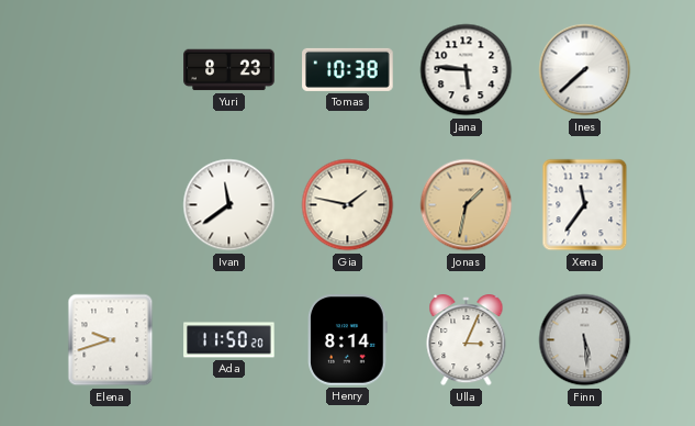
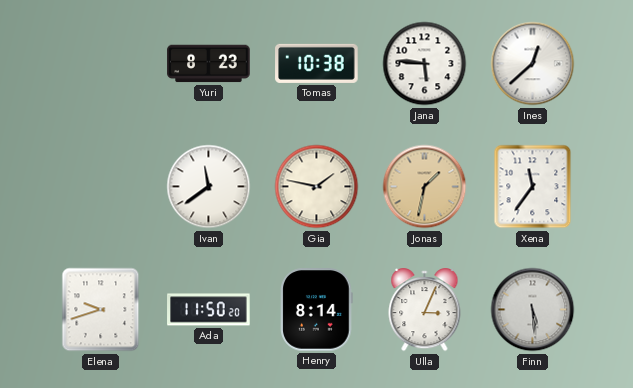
Ines: 7:38 -> 12:38
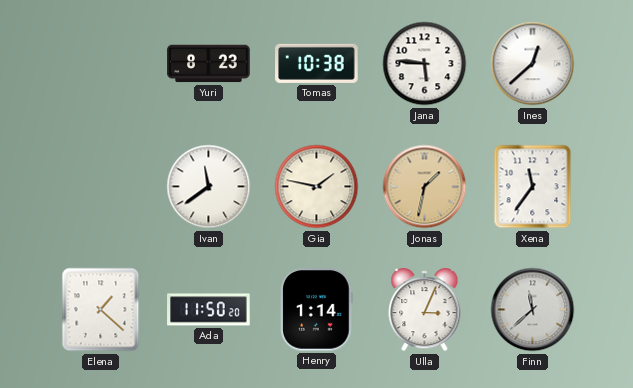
Elena: 9:42 -> 1:22
Henry: 8:14 -> 1:14
Finn: 5:29 -> 11:38
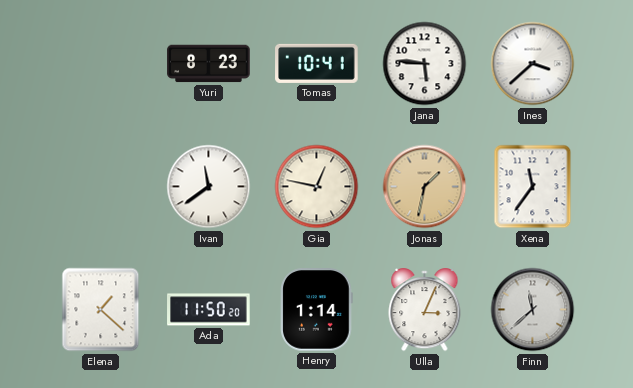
Tomas: 10:38 -> 10:41
Ines: 12:38 -> 3:38
Gia: 1:47 -> 12:47
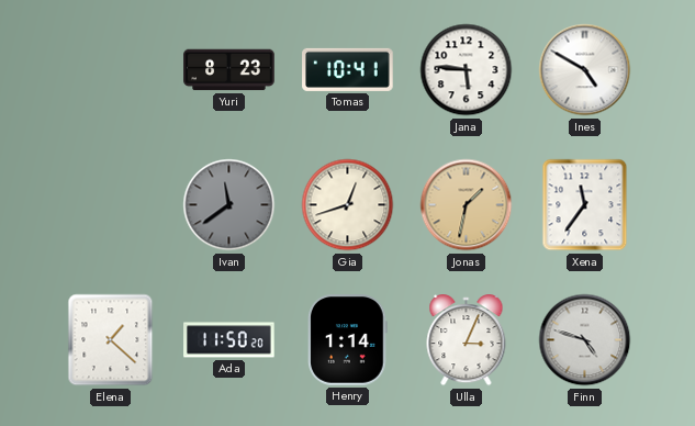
Ines: 3:38 -> 4:50
Ivan dial: white -> grey
Gia: 12:47 -> 12:42
Finn: 11:38 -> 4:48
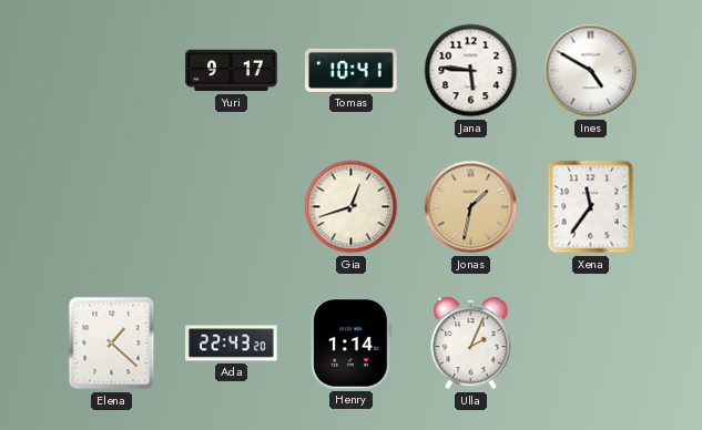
Yuri: 8:23 -> 9:17
Ivan: 11:39 -> none
Ada: 11:50 -> 22:43
Ulla: 3:04 -> 2:04
Finn: 4:48 -> none
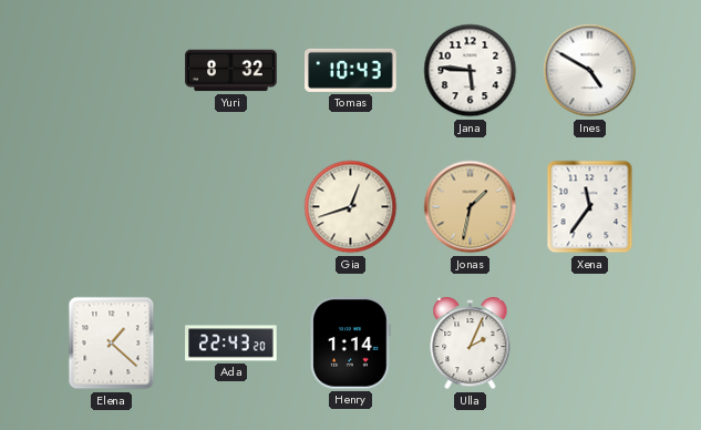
Yuri: 9:17 -> 8:32
Tomas: 10:41 -> 10:43
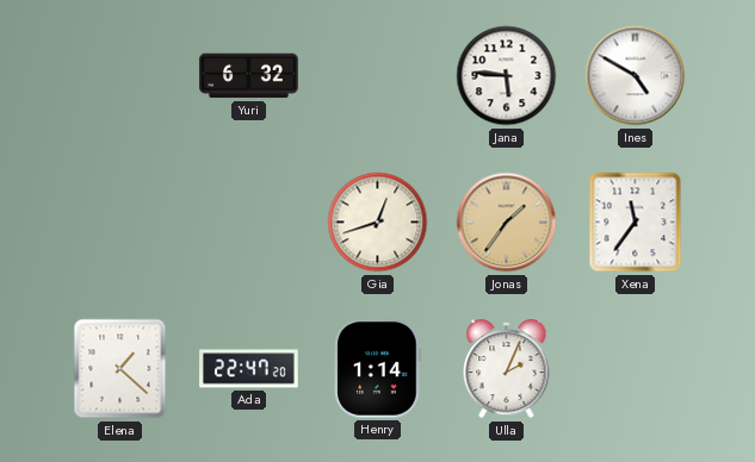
Yuri: 8:32 -> 6:32
Tomas: 10:43 -> none
Jonas: 1:32 -> 1:36
Ada: 22:43 -> 22:47
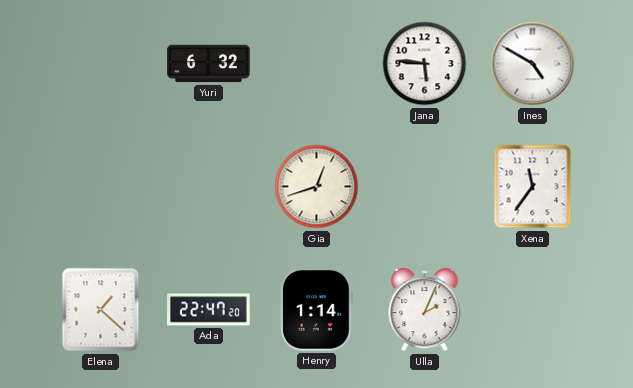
Jonas: 1:36 -> none
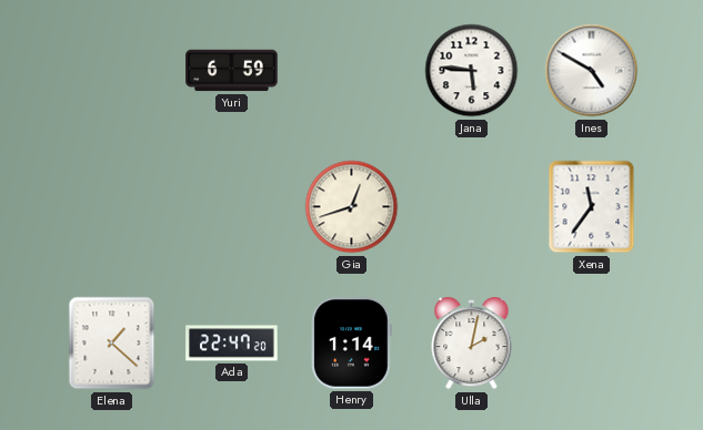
Yuri: 6:32 -> 6:59
Ulla: 2:04 -> 2:02
